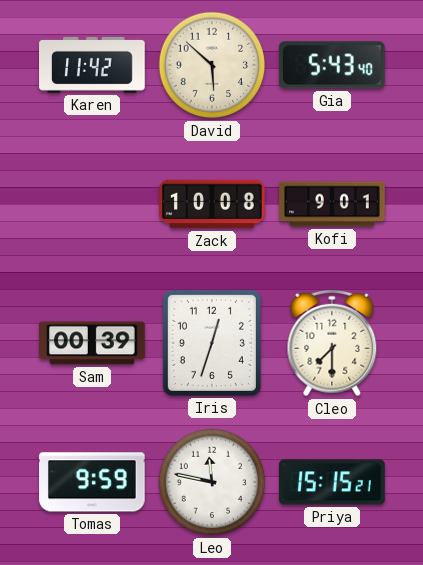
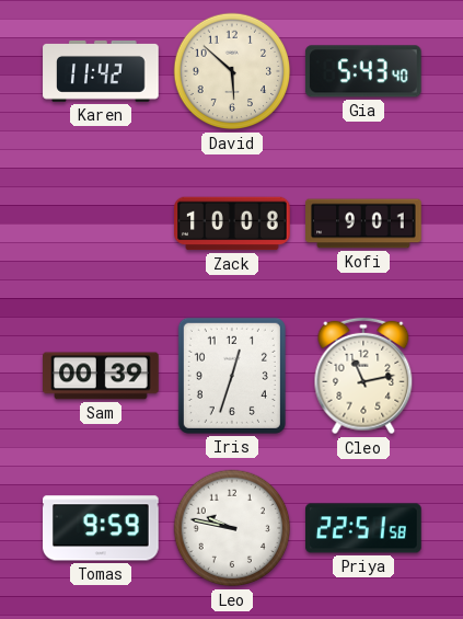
Cleo: 7:30 -> 11:13
Leo: 11:47 -> 9:47
Priya: 15:15 -> 22:51
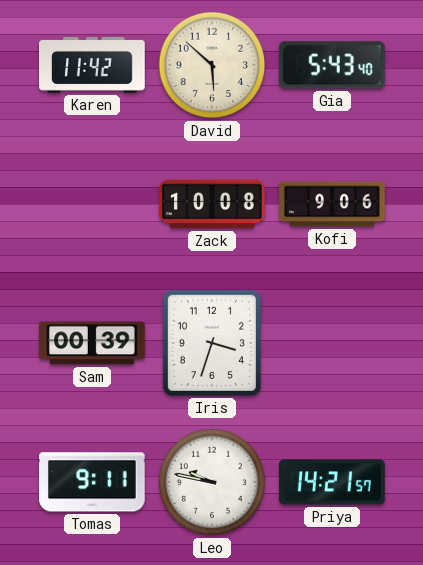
Kofi: 9:01 -> 9:06
Iris: 12:33 -> 3:33
Cleo: 11:13 -> none
Tomas: 9:59 -> 9:11
Priya: 22:51 -> 14:21
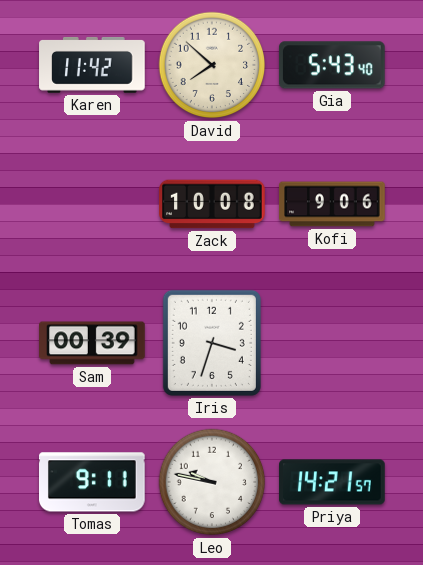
David: 5:52 -> 7:52
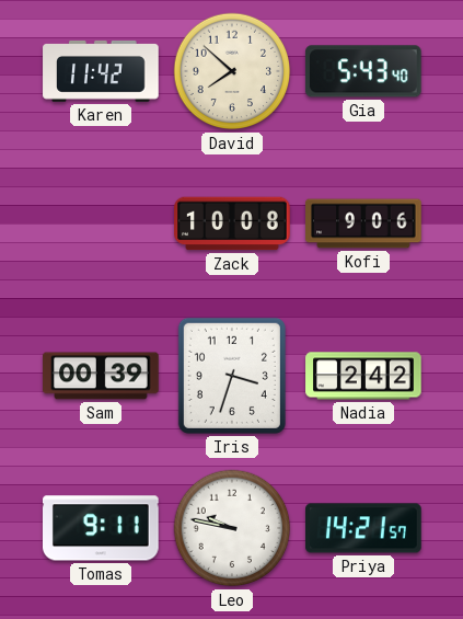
Nadia: none -> 2:42
